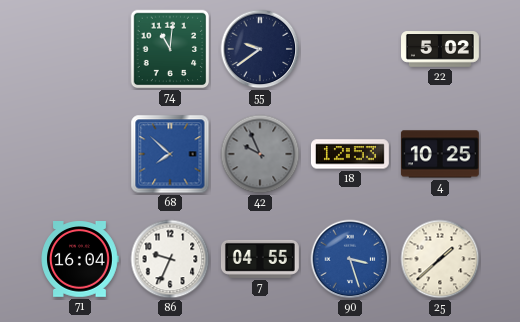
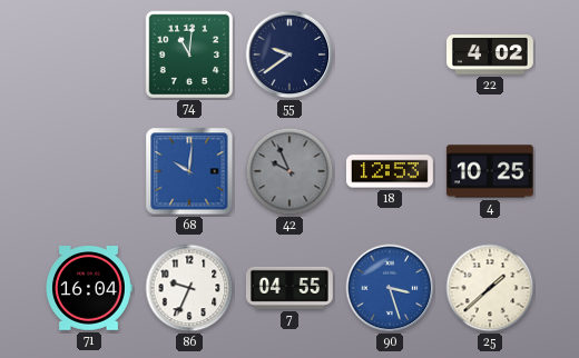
22: 5:02 -> 4:02
68: 7:52 -> 10:01
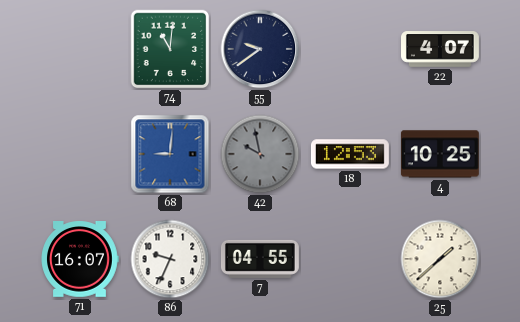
22: 4:02 -> 4:07
68: 10:01 -> 9:01
42: 9:56 -> 9:58
71: 16:04 -> 16:07
90: 3:27 -> none
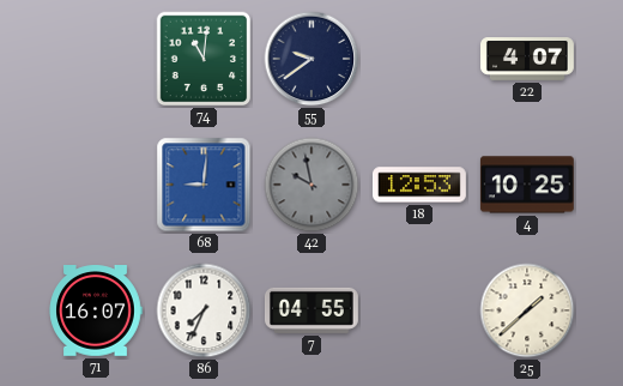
86: 9:34 -> 7:34
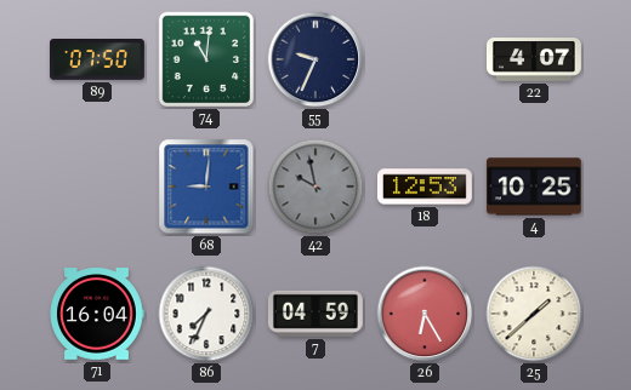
89: none -> 07:50
55: 9:39 -> 9:34
71: 16:07 -> 16:04
7: 04:55 -> 04:59
26: none -> 6:25
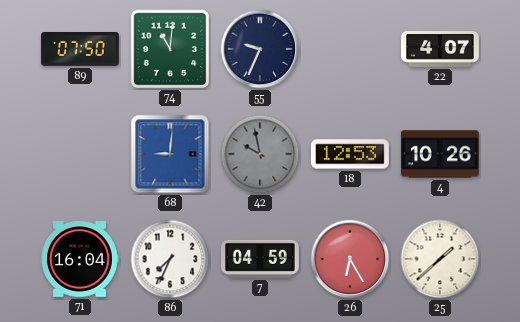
4: 10:25 -> 10:26
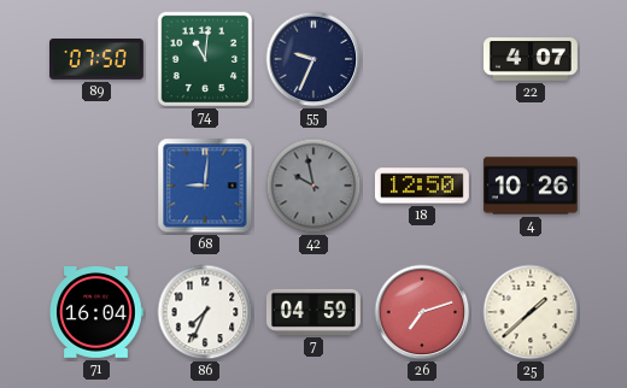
18: 12:53 -> 12:50
26: 6:25 -> 7:12
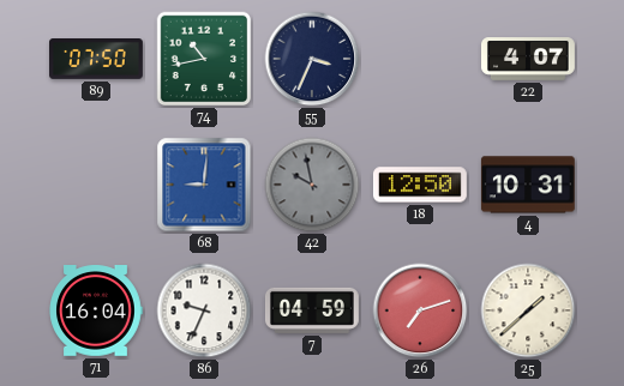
74: 11:01 -> 10:43
55: 9:34 -> 3:34
4: 10:26 -> 10:31
86: 7:34 -> 9:34
